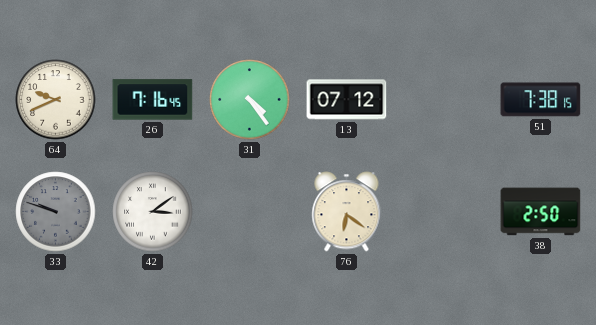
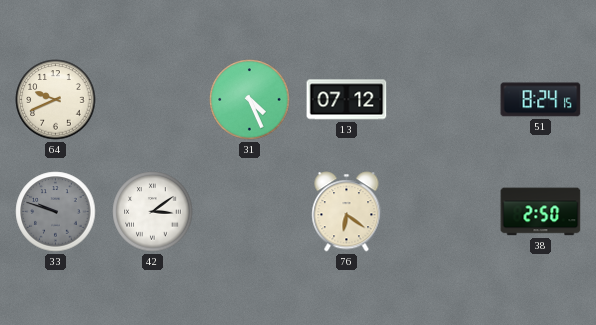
26: 7:16 -> none
31: 4:24 -> 4:26
51: 7:38 -> 8:24
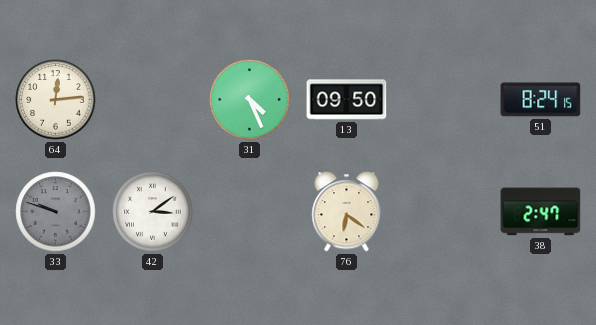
64: 9:41 -> 12:14
13: 07:12 -> 09:50
38: 2:50 -> 2:47
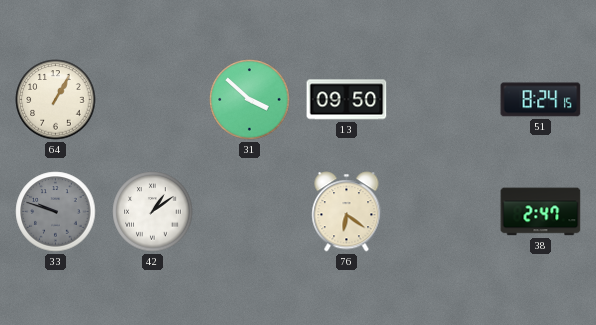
64: 12:14 -> 1:05
31: 4:26 -> 3:52
42: 3:09 -> 1:09
